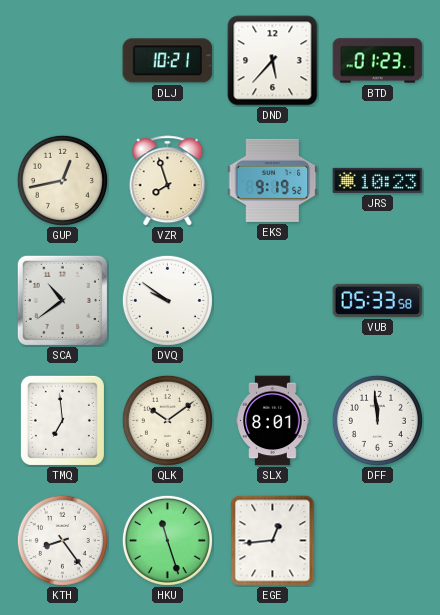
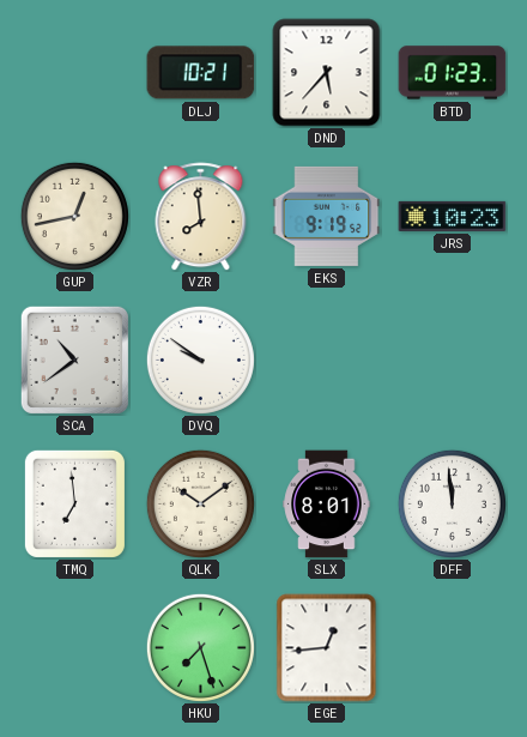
VZR: 7:57 -> 7:59
VUB: 05:33 -> none
KTH: 8:24 -> none
HKU: 11:27 -> 7:27
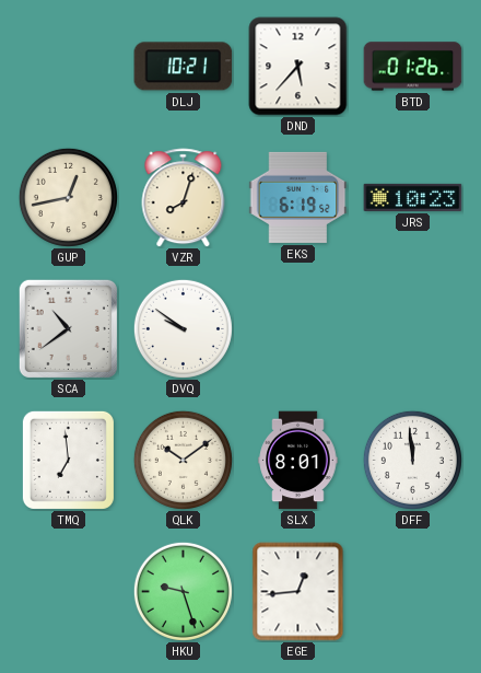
BTD: 01:23 -> 01:26
VZR: 7:59 -> 8:03
EKS: 9:19 -> 6:19
HKU: 7:27 -> 9:27
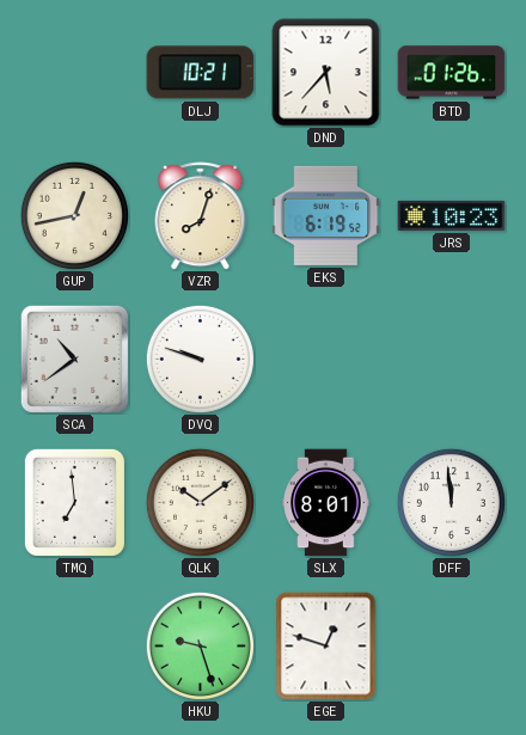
DVQ: 9:51 -> 9:48
EGE: 12:44 -> 12:48
